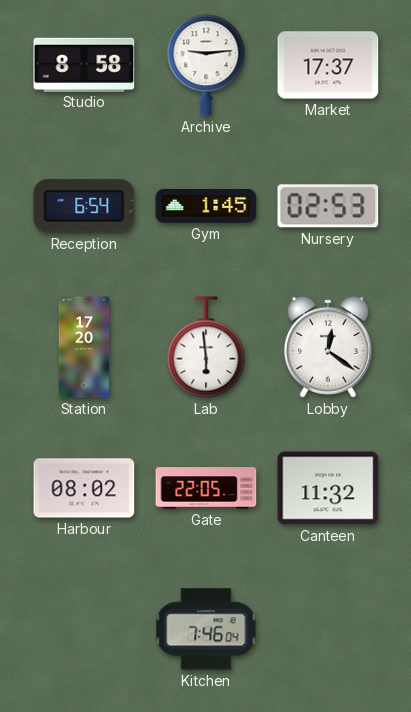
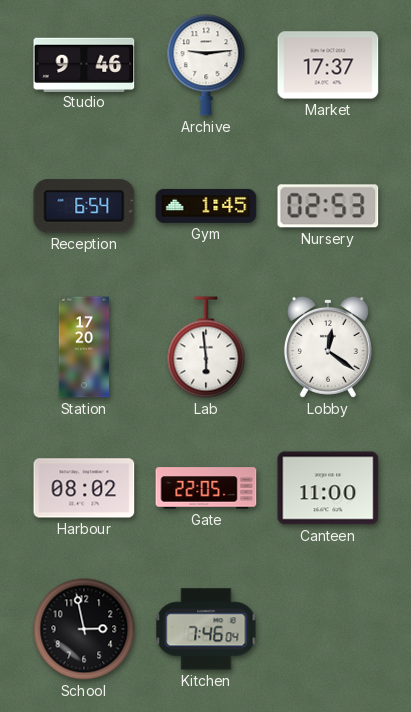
Studio: 8:58 -> 9:46
Canteen: 11:32 -> 11:00
School: none -> 2:58
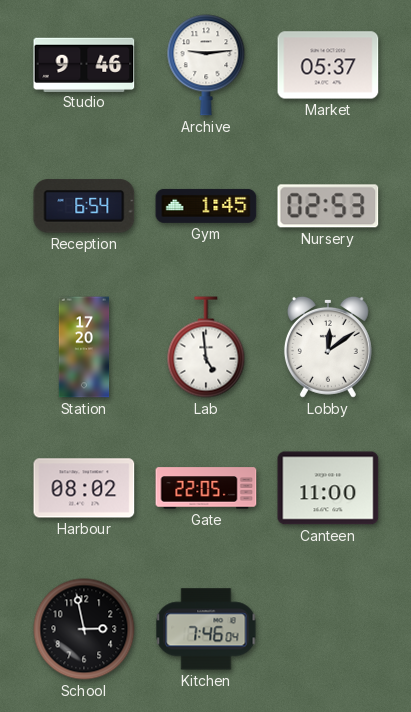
Market: 17:37 -> 05:37
Lab: 5:59 -> 4:59
Lobby: 12:21 -> 12:09
